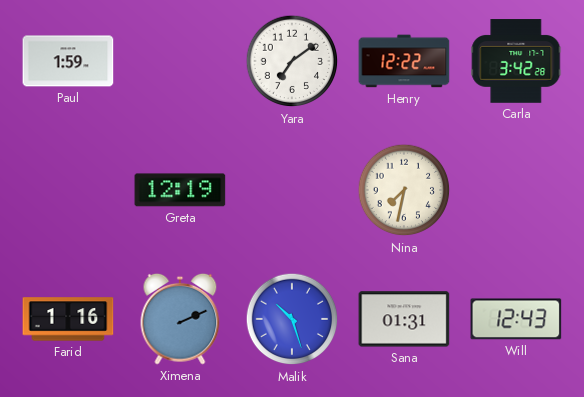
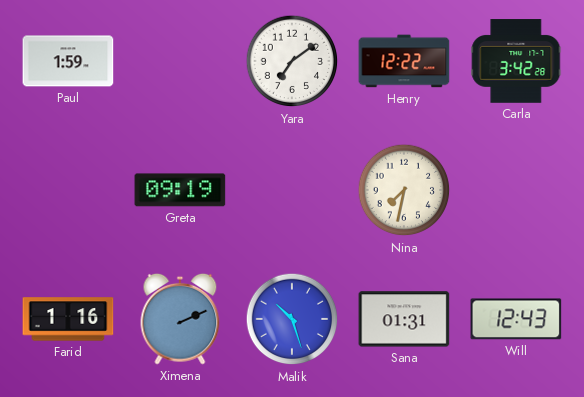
Greta: 12:19 -> 09:19
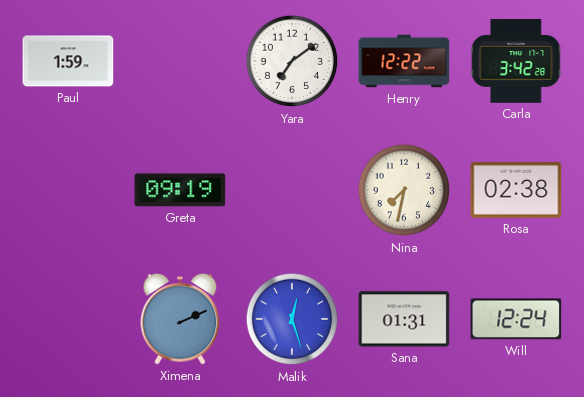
Rosa: none -> 02:38
Farid: 1:16 -> none
Malik: 10:27 -> 12:27
Will: 12:43 -> 12:24
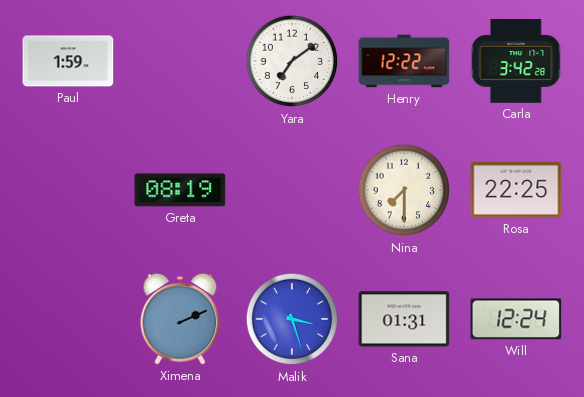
Greta: 09:19 -> 08:19
Nina: 7:32 -> 7:30
Rosa: 02:38 -> 22:25
Malik: 12:27 -> 3:27
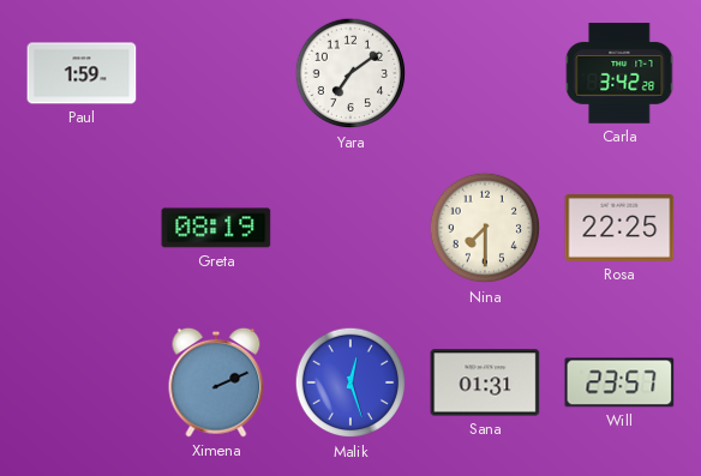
Henry: 12:22 -> none
Malik: 3:27 -> 12:27
Will: 12:24 -> 23:57
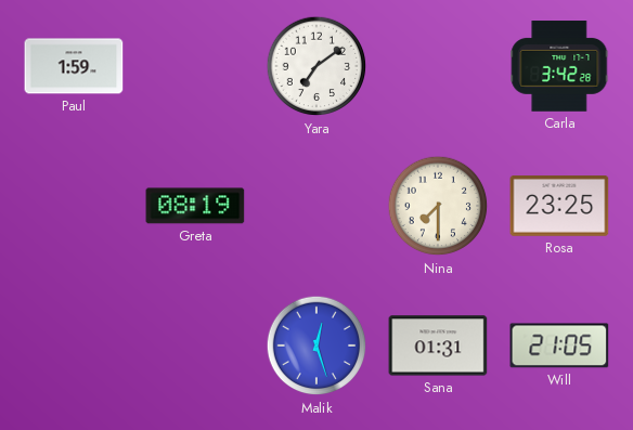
Rosa: 22:25 -> 23:25
Ximena: 2:11 -> none
Will: 23:57 -> 21:05
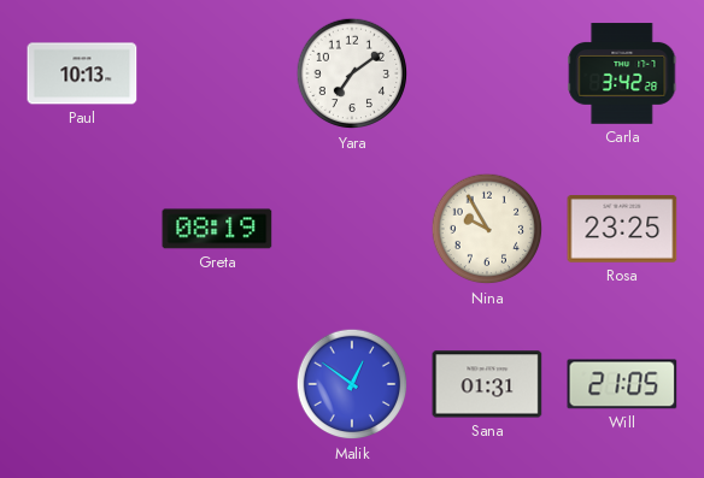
Paul: 1:59 -> 10:13
Nina: 7:30 -> 9:55
Malik: 12:27 -> 12:51
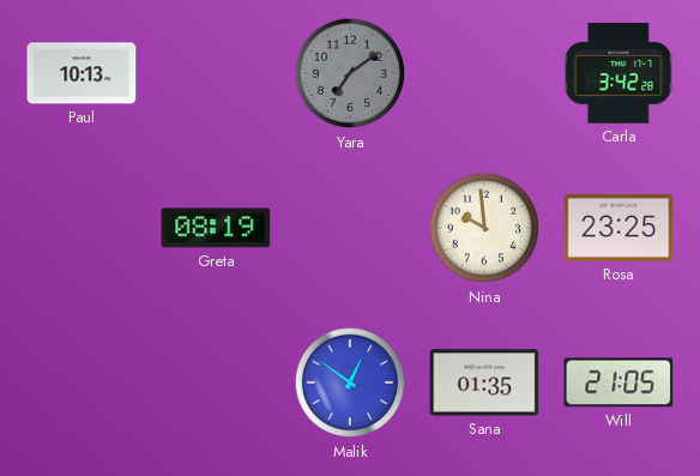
Yara dial: white -> grey
Nina: 9:55 -> 9:59
Sana: 01:31 -> 01:35
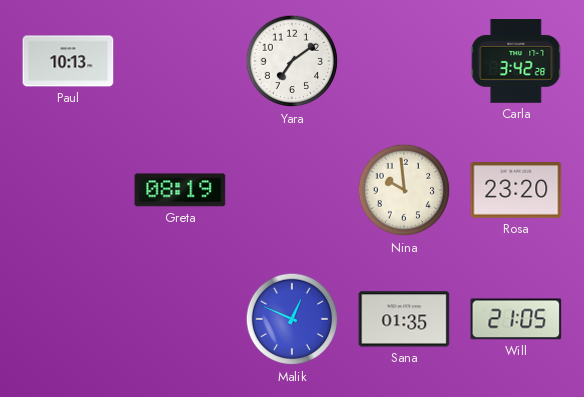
Yara dial: grey -> white
Rosa: 23:25 -> 23:20
Malik: 12:51 -> 12:49
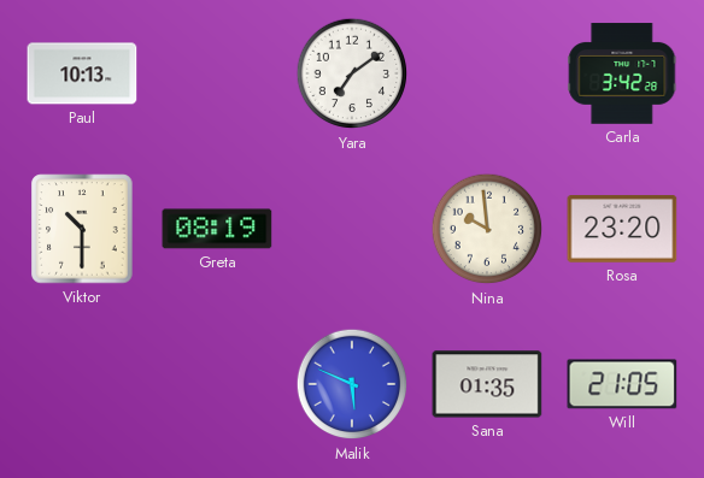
Viktor: none -> 10:30
Malik: 12:49 -> 5:49
